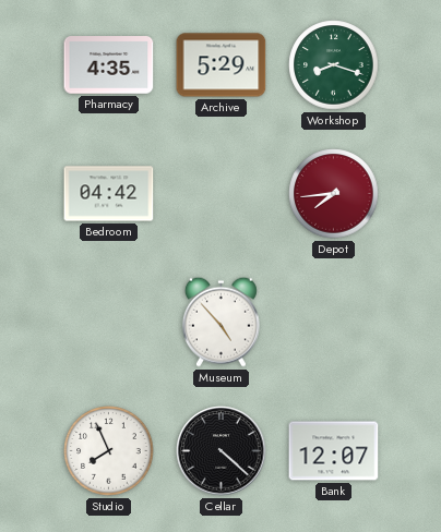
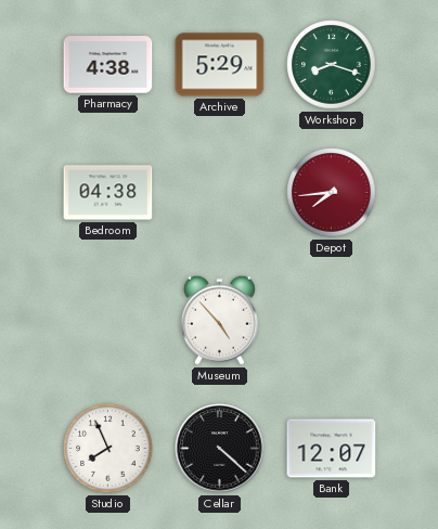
Pharmacy: 4:35 -> 4:38
Bedroom: 04:42 -> 04:38
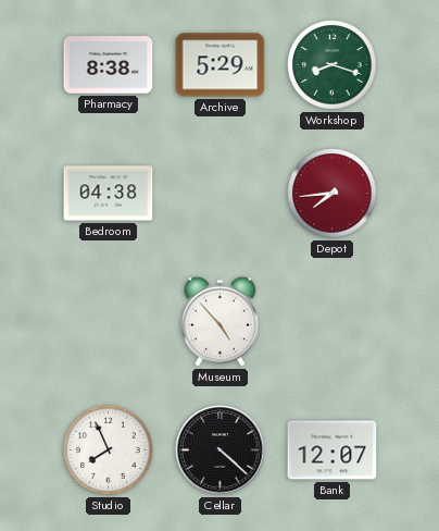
Pharmacy: 4:38 -> 8:38
